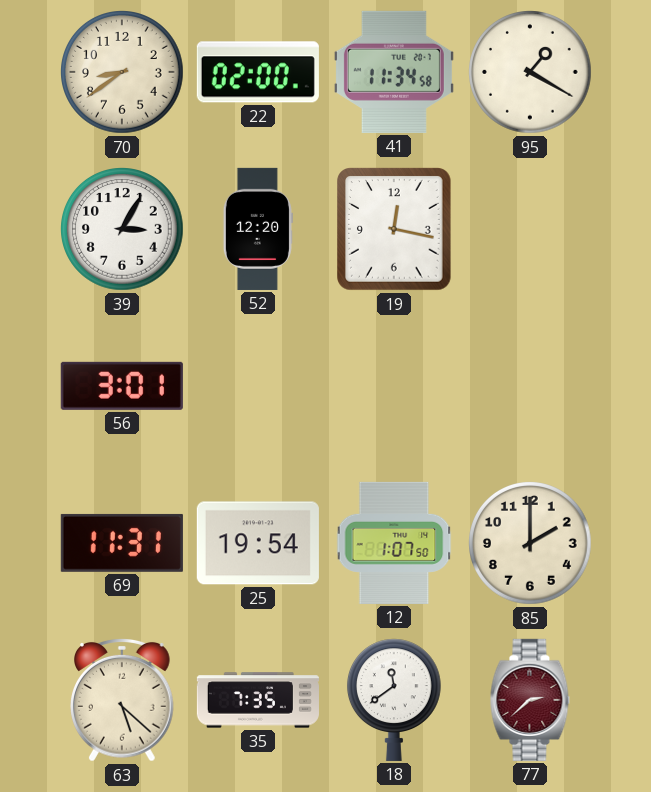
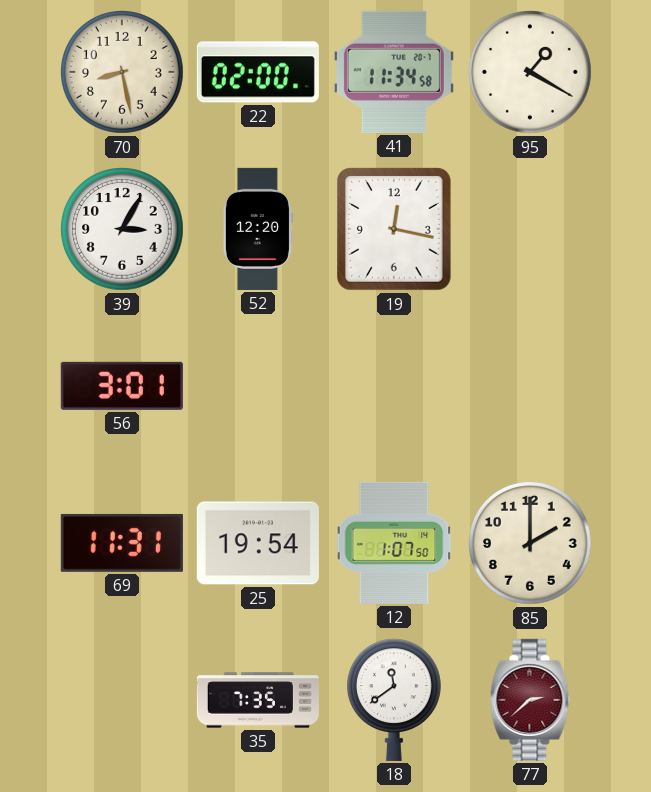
70: 8:39 -> 8:28
63: 5:22 -> none
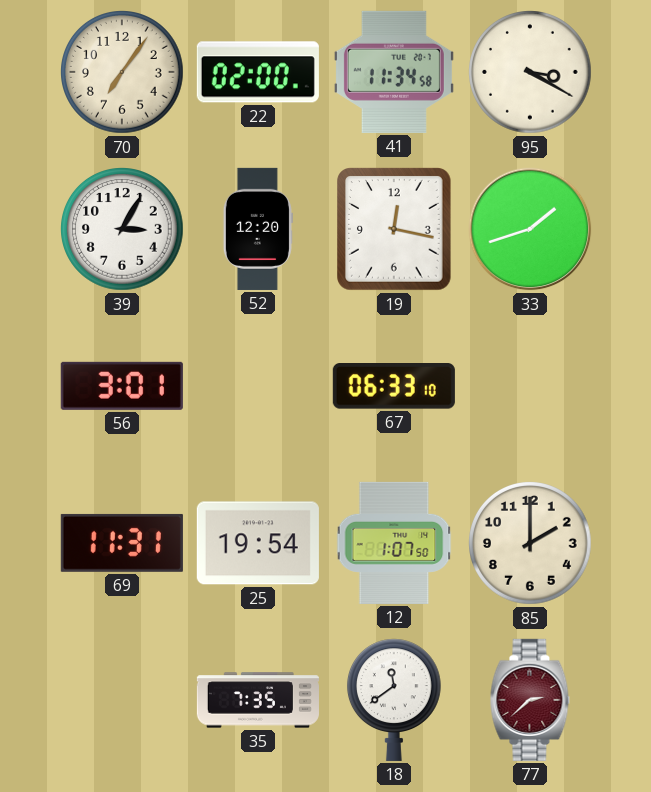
70: 8:28 -> 7:06
95: 1:20 -> 3:20
33: none -> 1:42
67: none -> 06:33
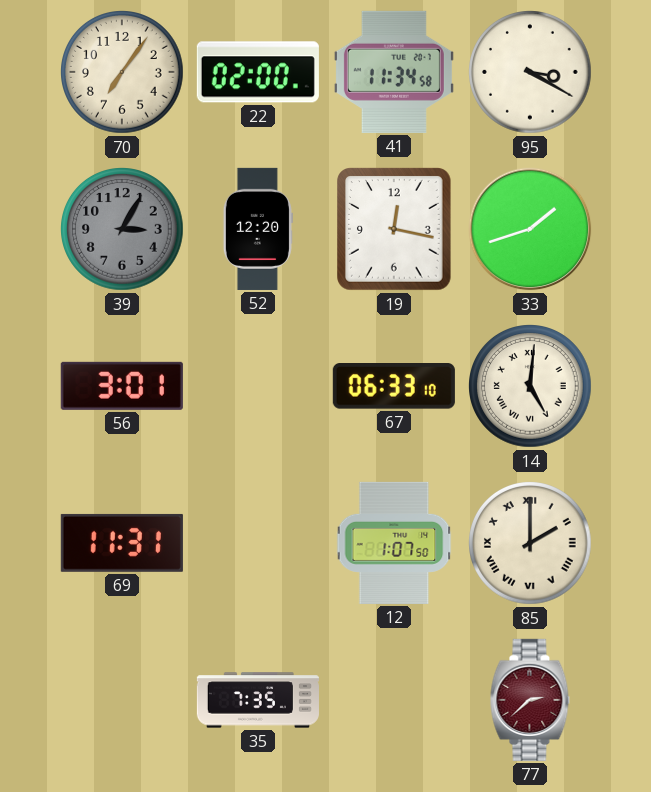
39 dial: white -> grey
14: none -> 5:01
25: 19:54 -> none
85 numerals: Arabic -> Roman
18: 11:39 -> none
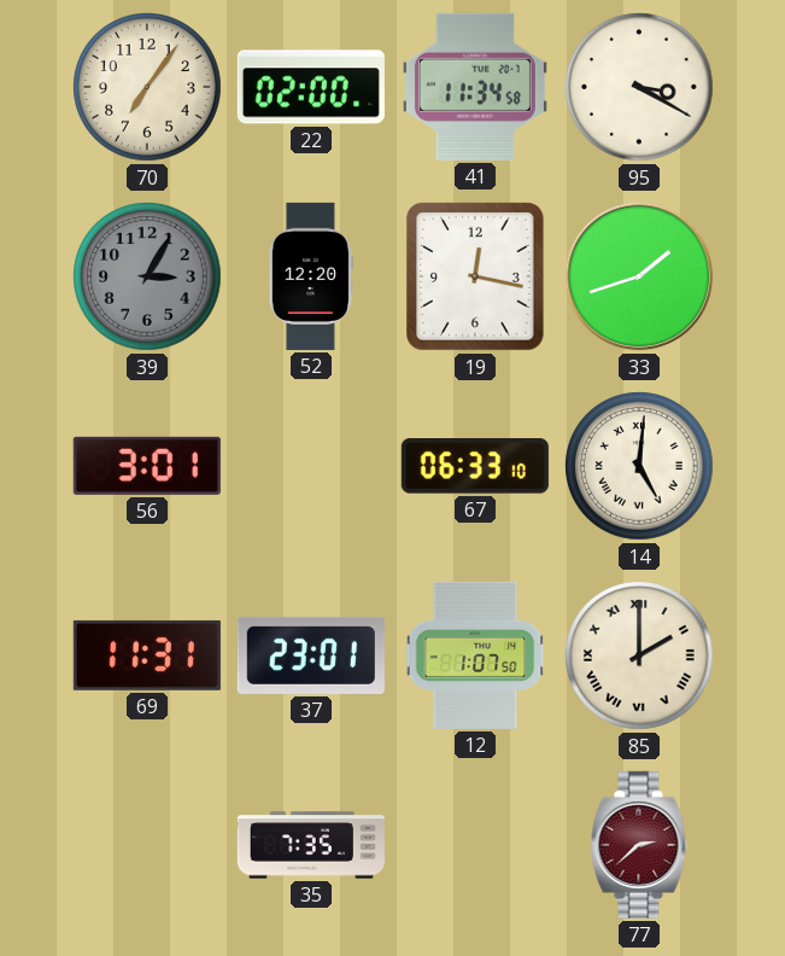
37: none -> 23:01
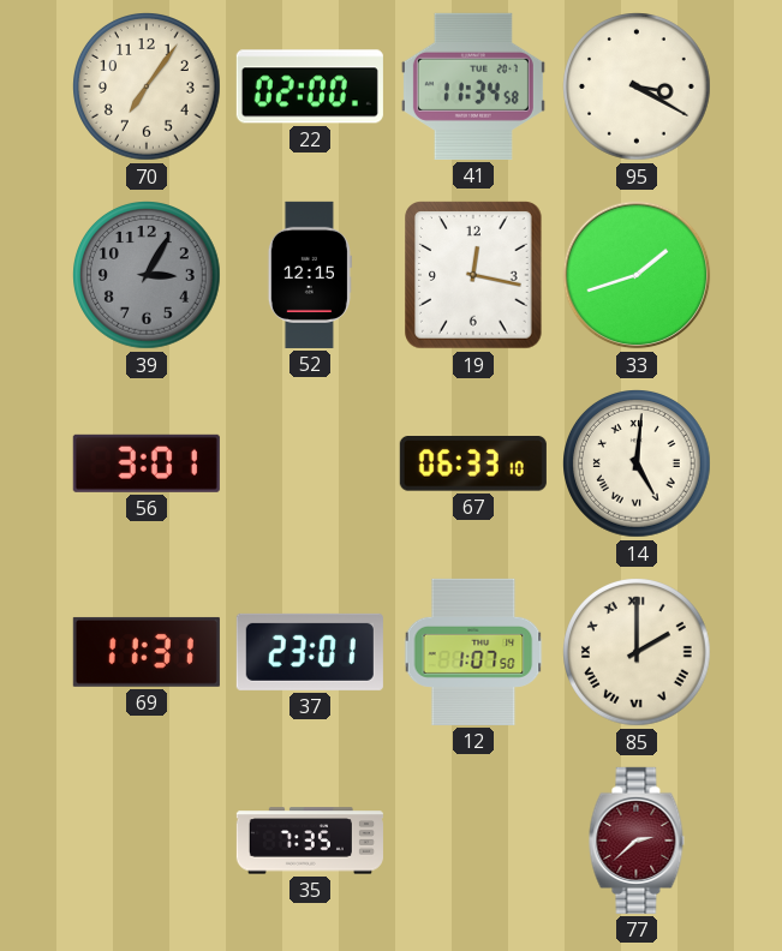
52: 12:20 -> 12:15
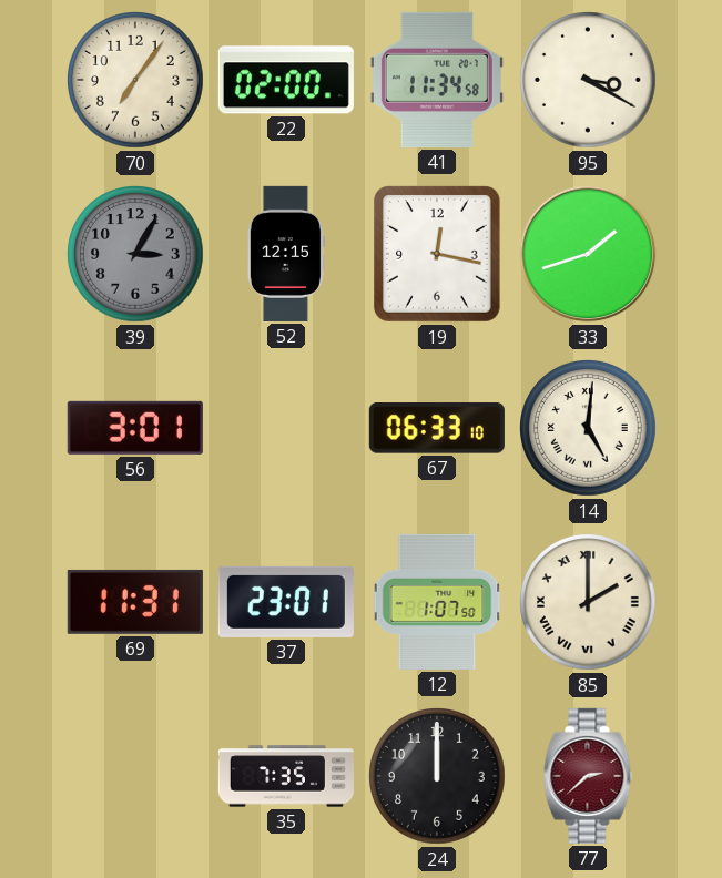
24: none -> 12:00
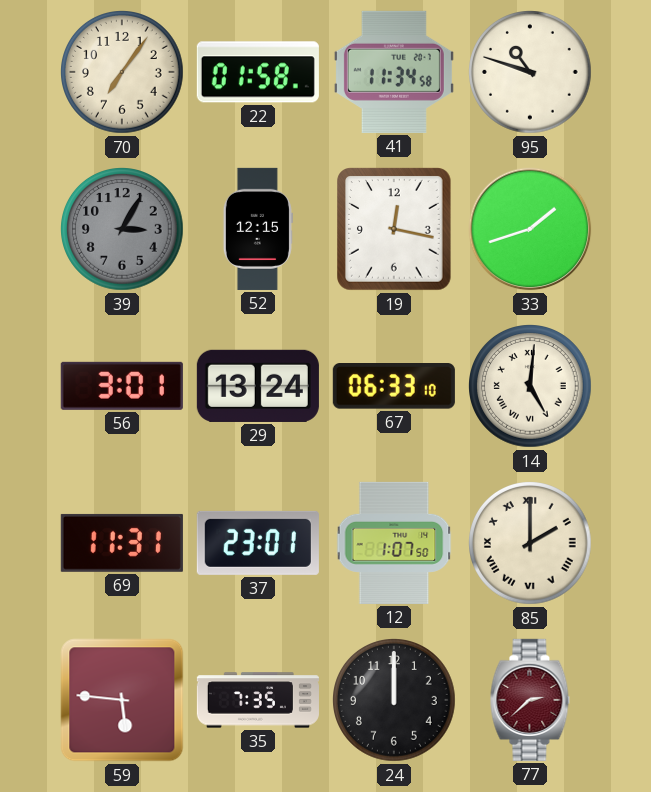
22: 02:00 -> 01:58
95: 3:20 -> 10:48
29: none -> 13:24
59: none -> 5:46
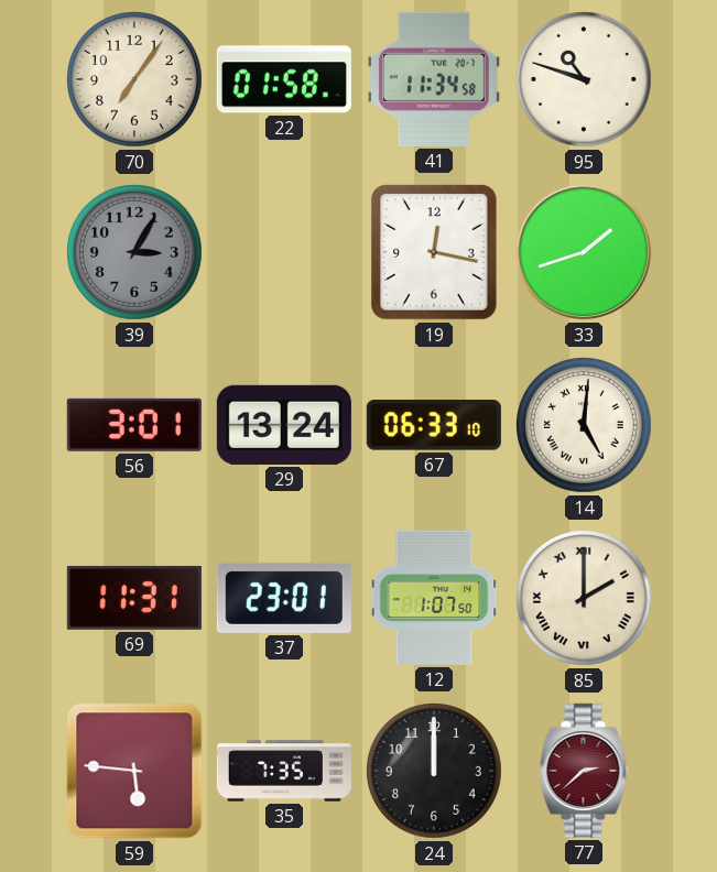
52: 12:15 -> none
